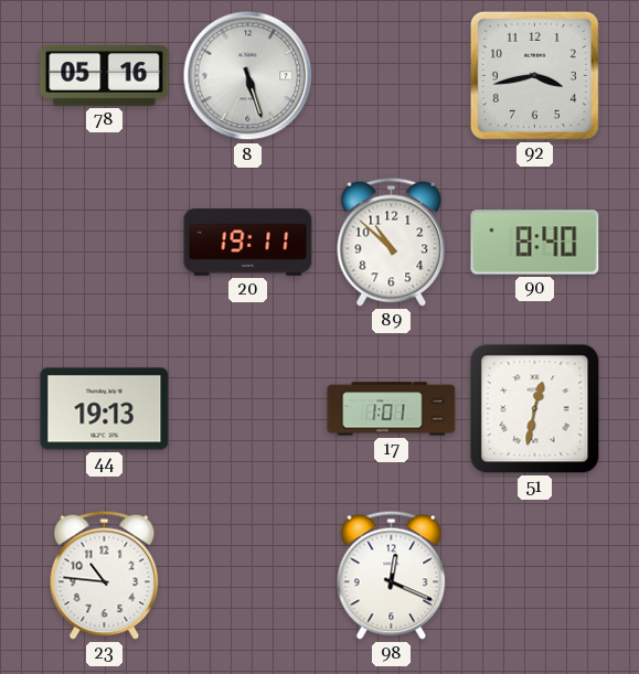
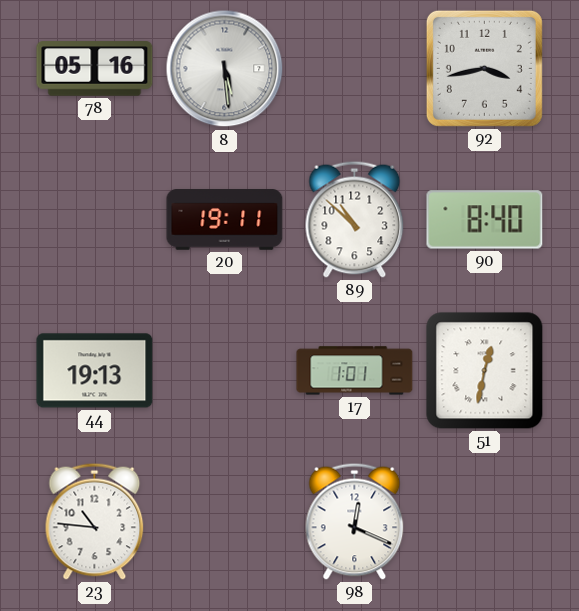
8: 5:27 -> 5:29
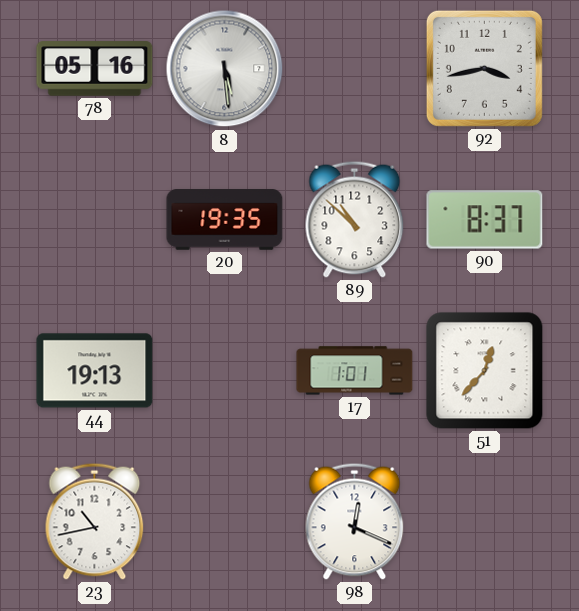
20: 19:11 -> 19:35
90: 8:40 -> 8:37
51: 12:32 -> 12:37
23: 10:46 -> 10:43
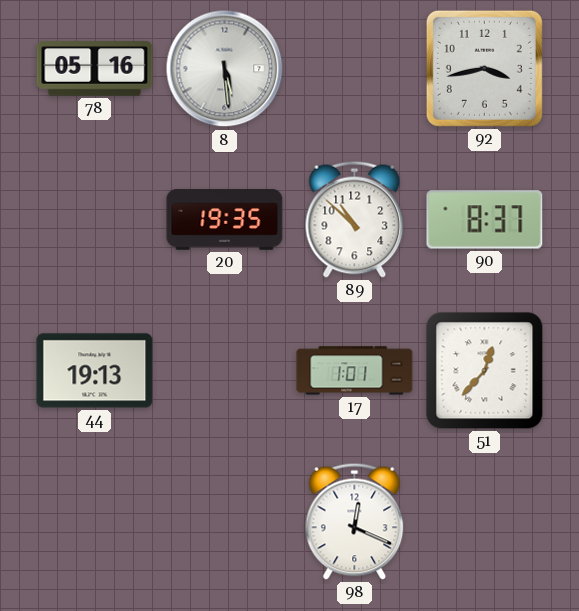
23: 10:43 -> none
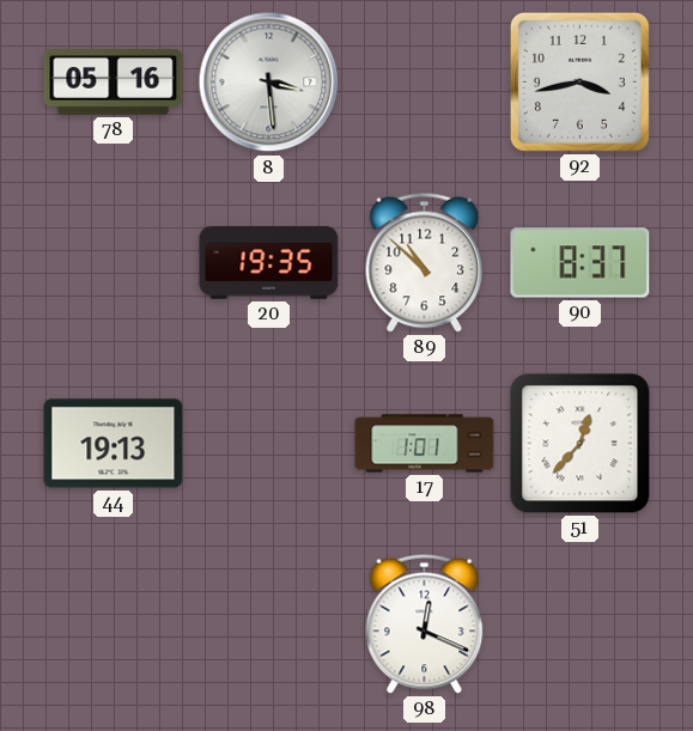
8: 5:29 -> 3:29
